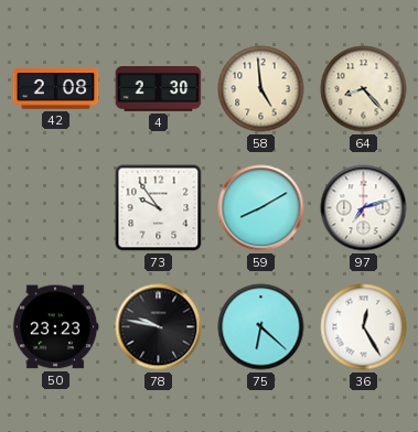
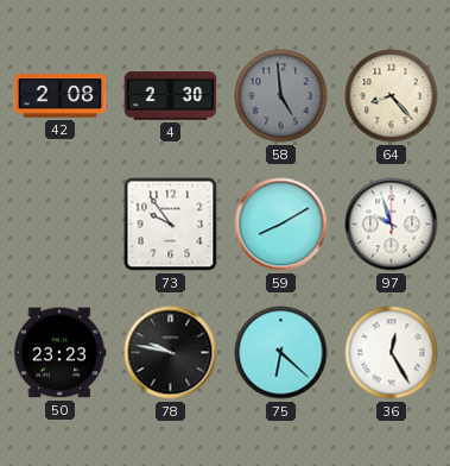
58 dial: cream -> grey
97: 7:12 -> 9:57
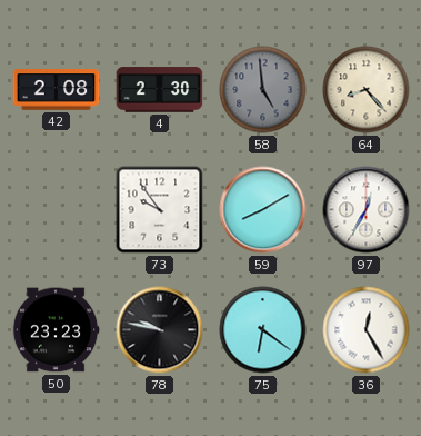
97: 9:57 -> 12:35
75: 6:22 -> 6:21
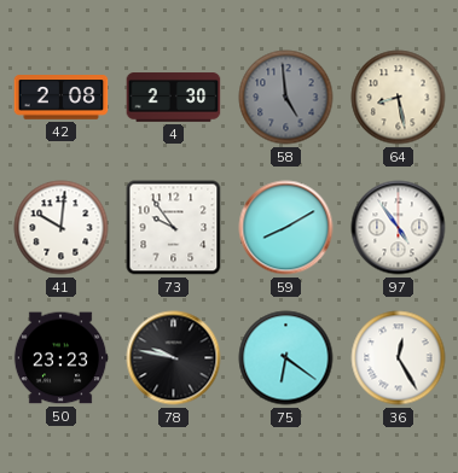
64: 8:23 -> 8:28
41: none -> 10:01
97: 12:35 -> 4:54
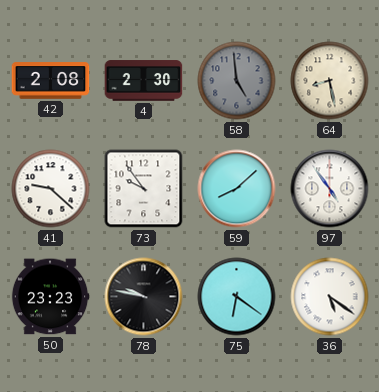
41: 10:01 -> 9:22
59: 8:10 -> 8:08
36: 12:25 -> 5:21
